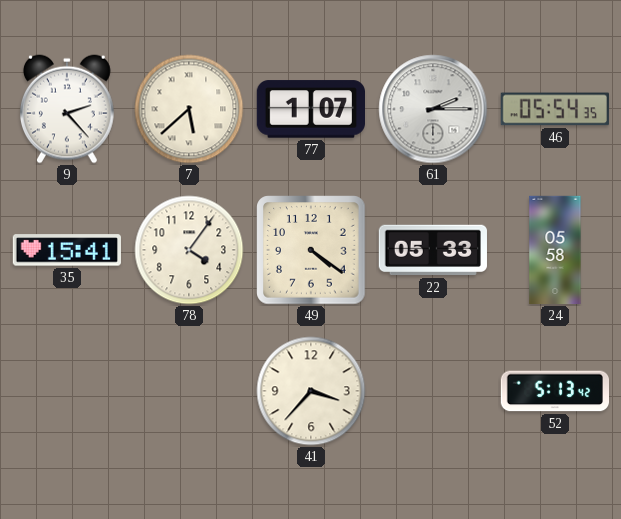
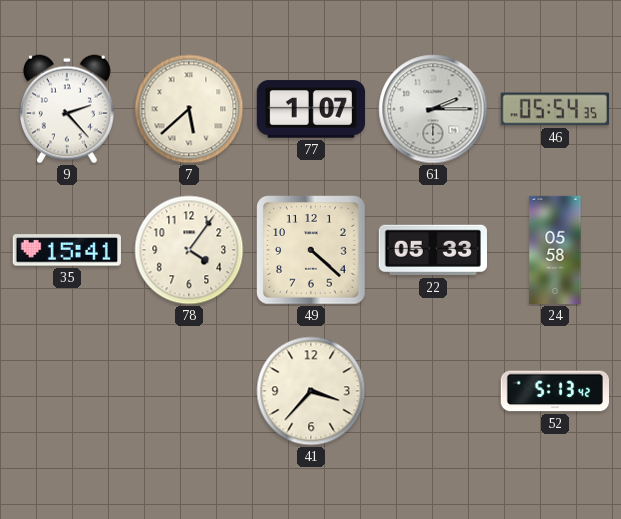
49: 4:21 -> 4:22
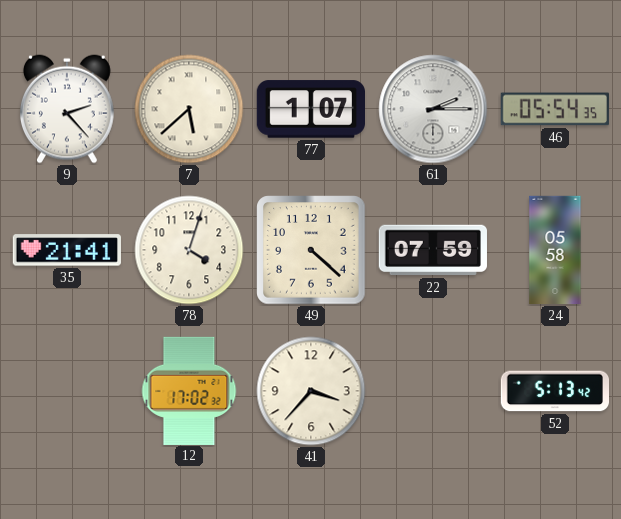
35: 15:41 -> 21:41
78: 4:06 -> 4:03
22: 05:33 -> 07:59
12: none -> 17:02
